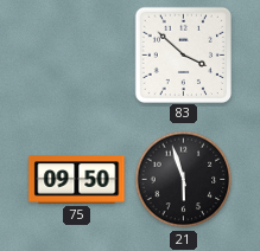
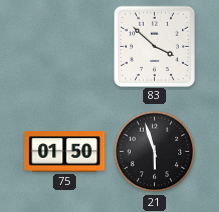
75: 09:50 -> 01:50
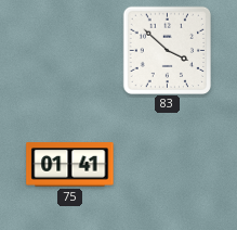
75: 01:50 -> 01:41
21: 5:57 -> none
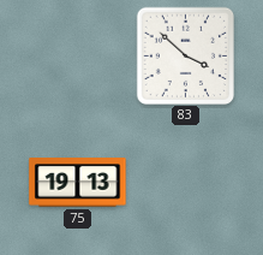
75: 01:41 -> 19:13
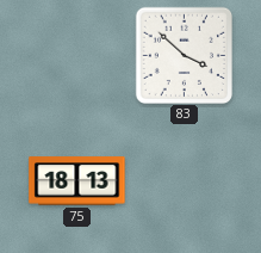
75: 19:13 -> 18:13
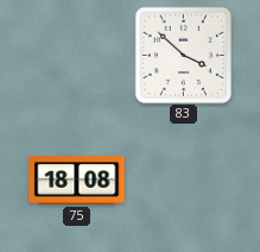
75: 18:13 -> 18:08
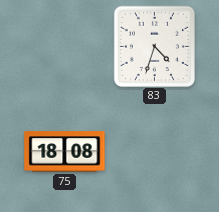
83: 3:52 -> 4:33
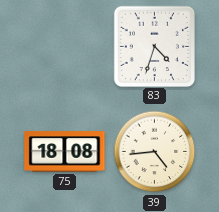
39: none -> 4:44
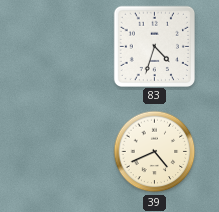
75: 18:08 -> none
39: 4:44 -> 4:41
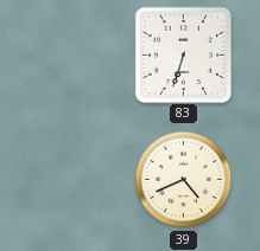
83: 4:33 -> 6:33
